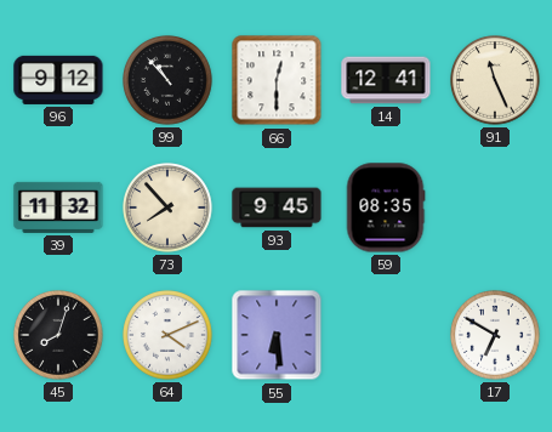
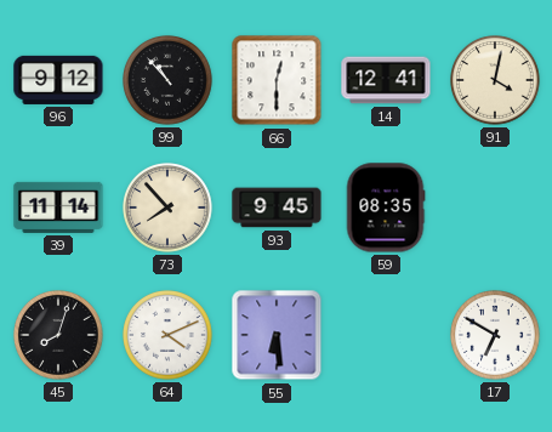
91: 11:26 -> 4:02
39: 11:32 -> 11:14
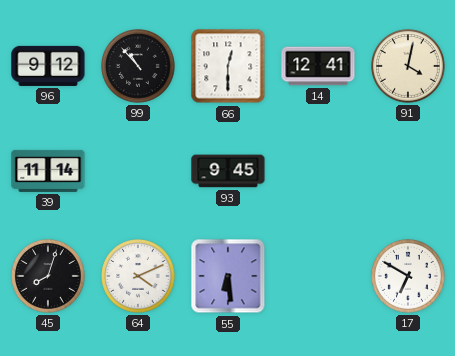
73: 7:53 -> none
59: 08:35 -> none
